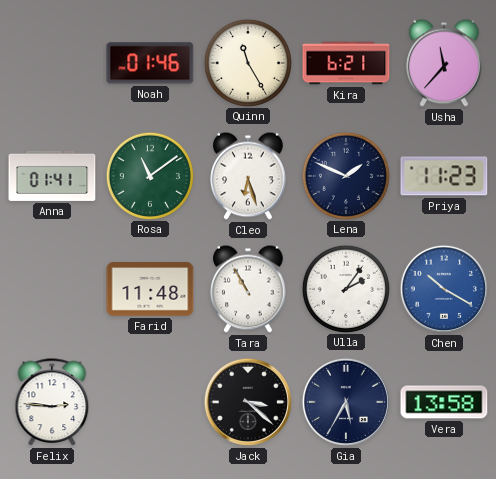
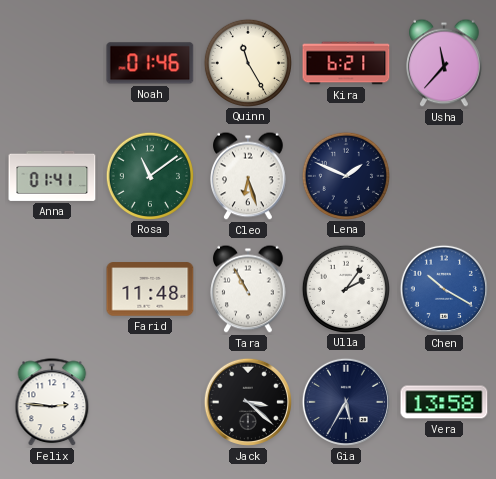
Priya: 11:23 -> none
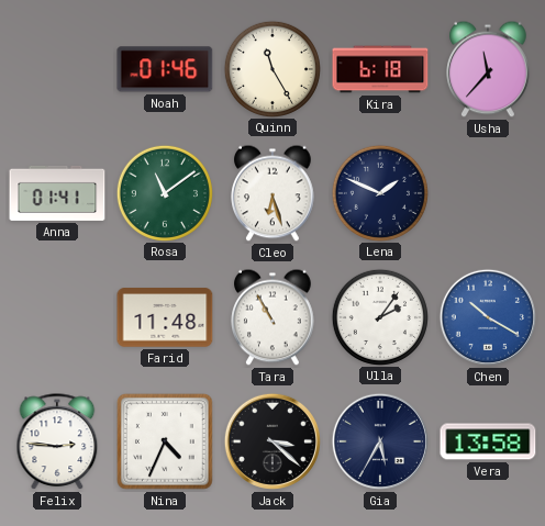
Kira: 6:21 -> 6:18
Nina: none -> 4:34
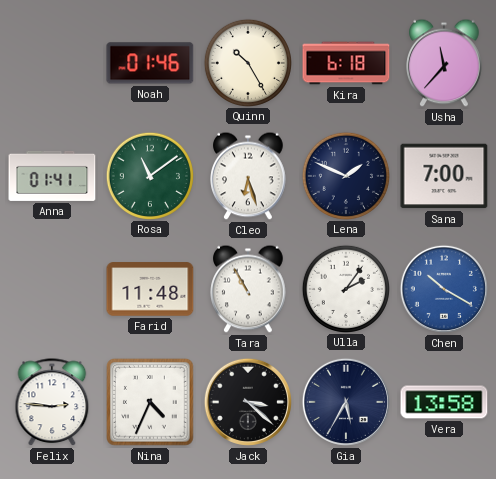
Quinn: 11:25 -> 10:25
Sana: none -> 7:00
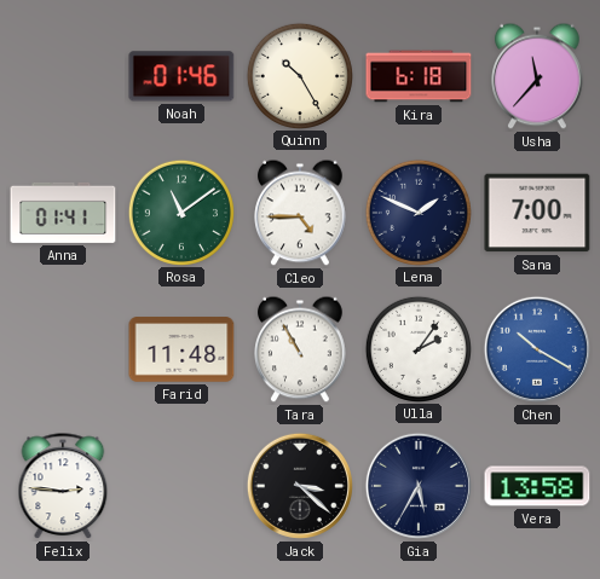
Cleo: 6:27 -> 4:45
Nina: 4:34 -> none
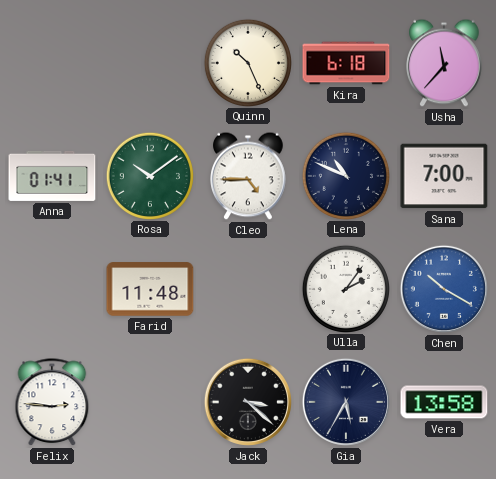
Noah: 01:46 -> none
Quinn: 10:25 -> 10:26
Rosa: 11:09 -> 10:09
Lena: 1:49 -> 10:49
Tara: 10:55 -> none
